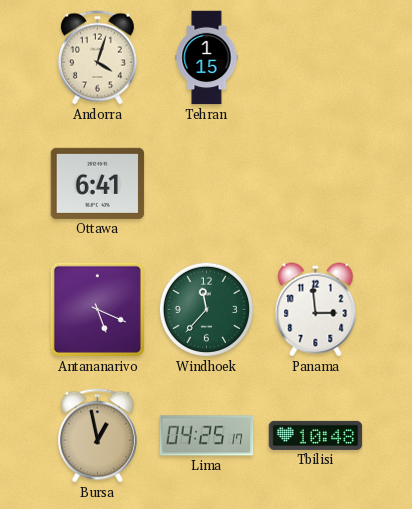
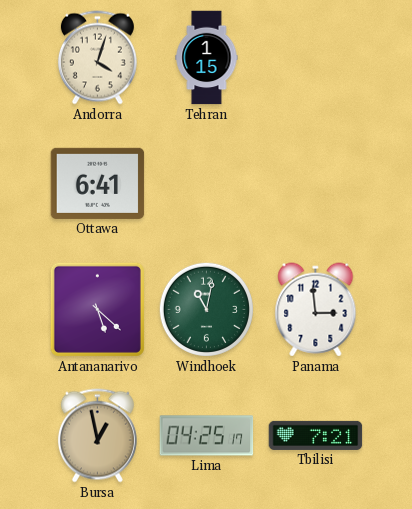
Antananarivo: 5:19 -> 5:22
Windhoek: 11:37 -> 11:02
Tbilisi: 10:48 -> 7:21
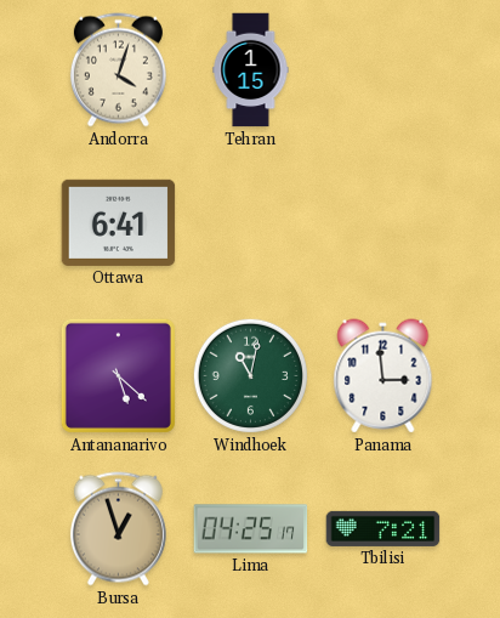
Bursa: 12:58 -> 12:57
